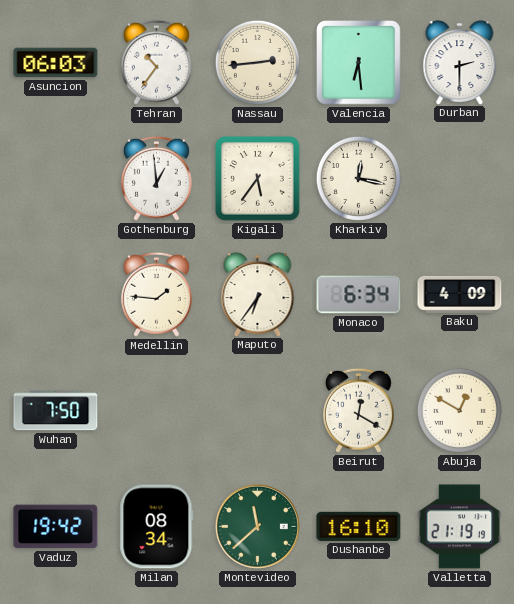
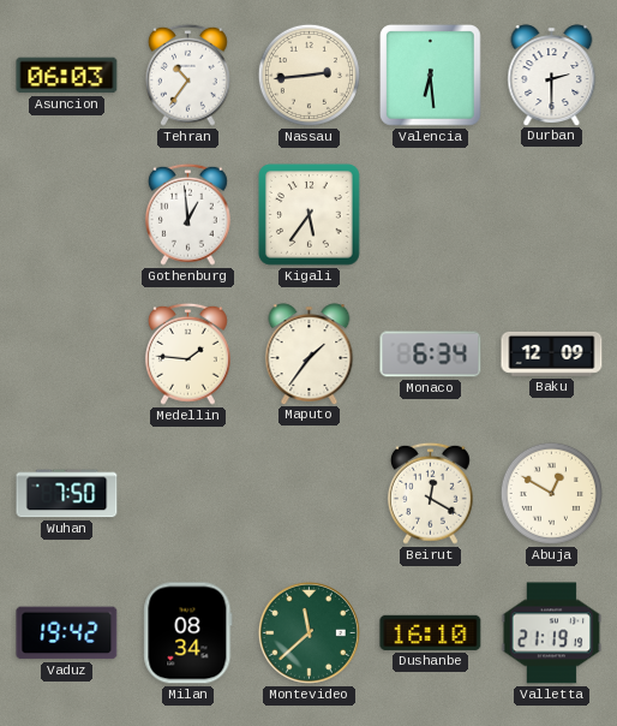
Kharkiv: 12:17 -> none
Maputo: 6:36 -> 1:36
Baku: 4:09 -> 12:09
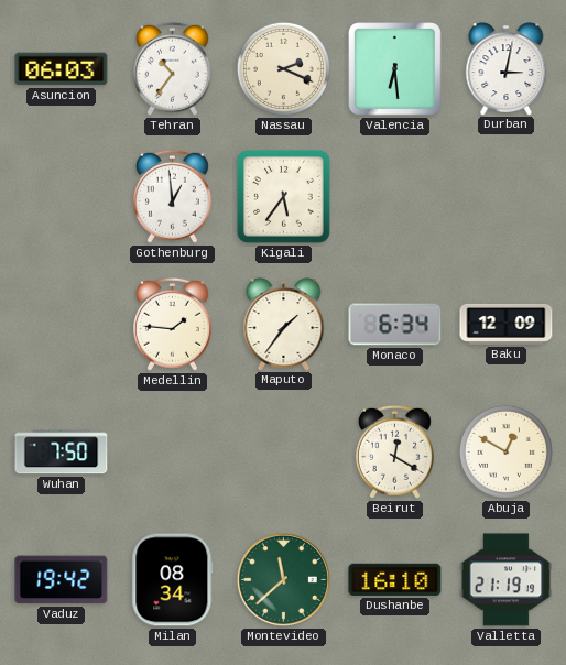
Nassau: 2:44 -> 2:19
Durban: 2:30 -> 3:02
